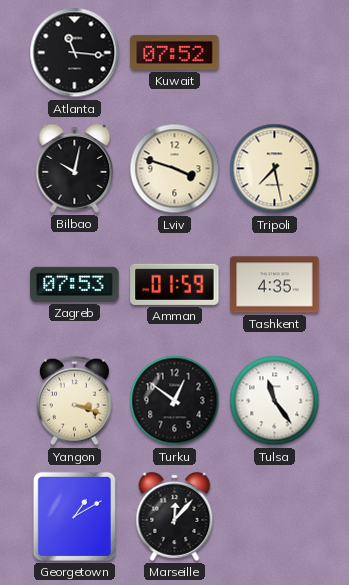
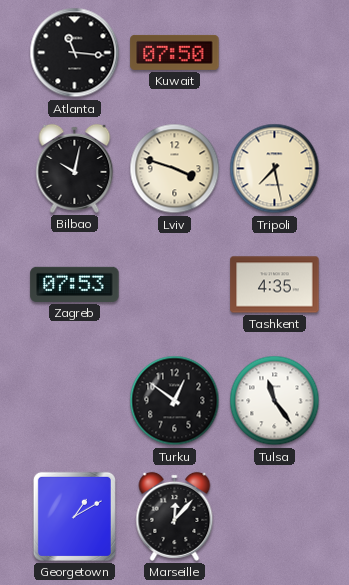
Kuwait: 07:52 -> 07:50
Amman: 01:59 -> none
Yangon: 3:18 -> none
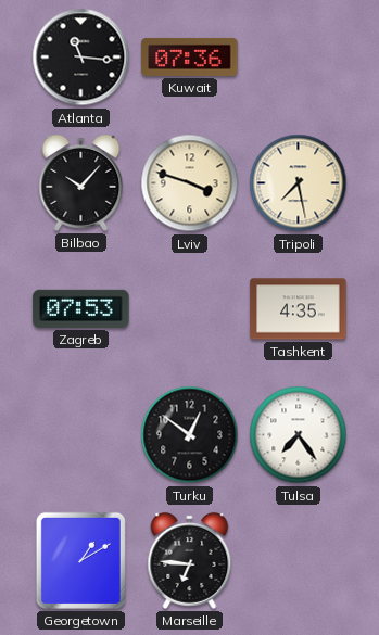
Kuwait: 07:50 -> 07:36
Bilbao: 10:02 -> 10:07
Tulsa: 11:24 -> 7:24
Marseille: 12:07 -> 6:46
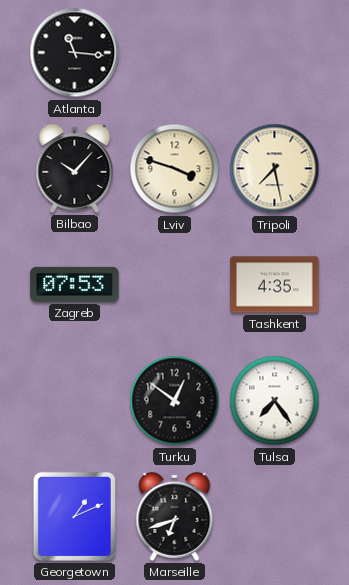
Kuwait: 07:36 -> none
Georgetown: 1:10 -> 1:11
Marseille: 6:46 -> 6:42
